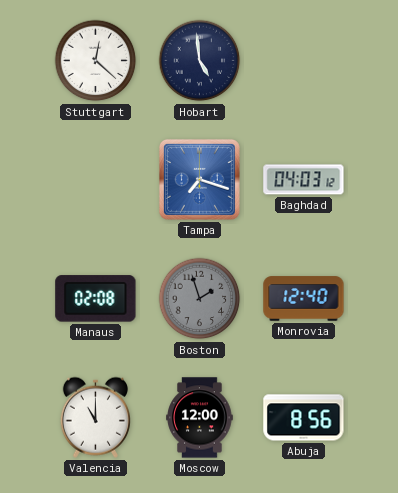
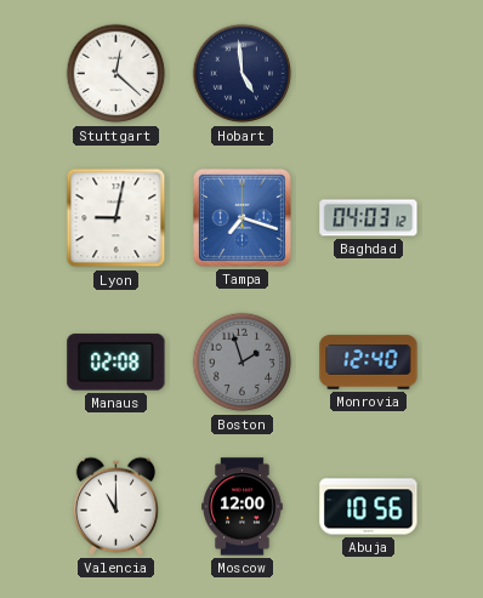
Lyon: none -> 9:02
Abuja: 8:56 -> 10:56
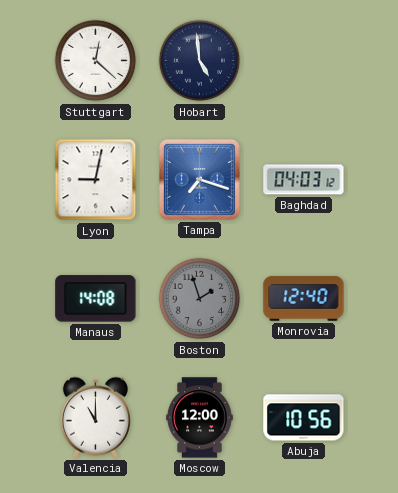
Manaus: 02:08 -> 14:08
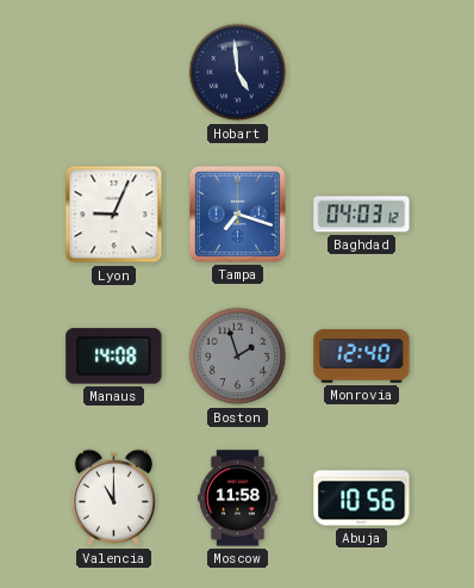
Stuttgart: 12:22 -> none
Lyon: 9:02 -> 9:04
Moscow: 12:00 -> 11:58
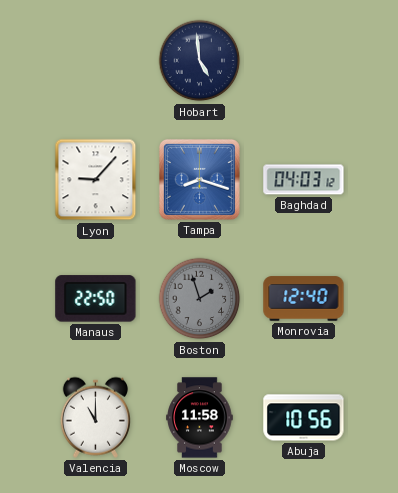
Lyon: 9:04 -> 9:07
Tampa: 7:18 -> 8:18
Manaus: 14:08 -> 22:50
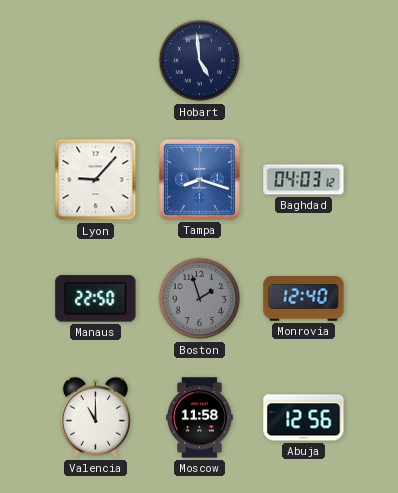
Abuja: 10:56 -> 12:56
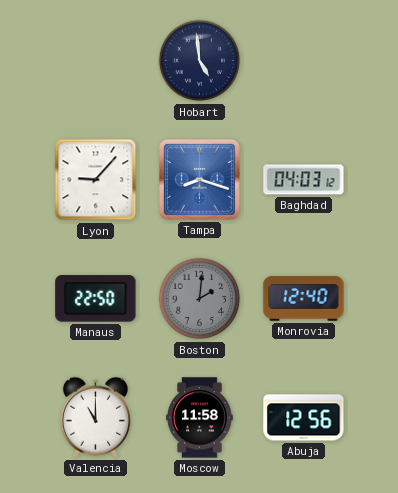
Boston: 1:57 -> 2:01
